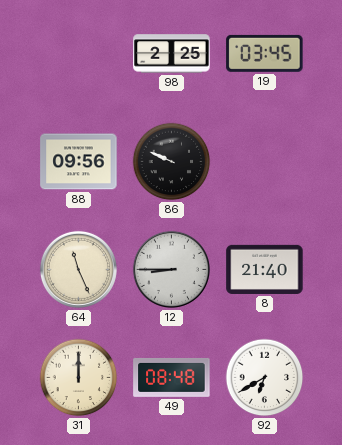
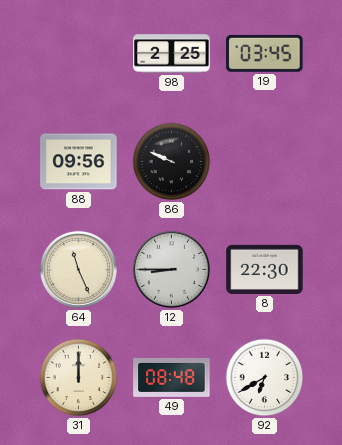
8: 21:40 -> 22:30
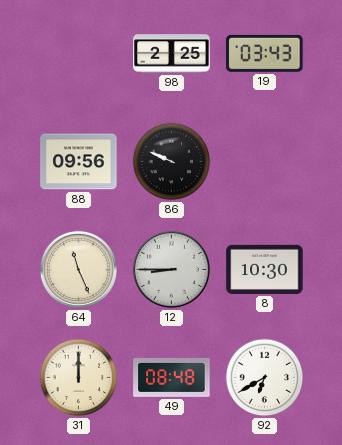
19: 03:45 -> 03:43
8: 22:30 -> 10:30
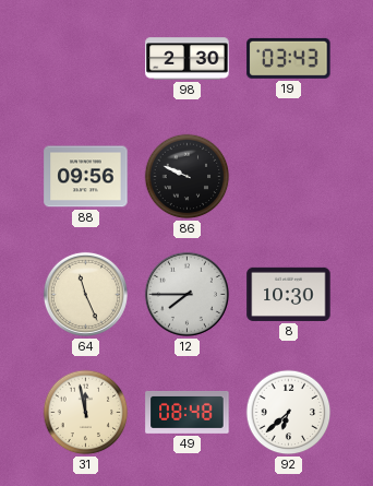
98: 2:25 -> 2:30
12: 8:45 -> 7:45
31: 12:00 -> 11:58
92: 6:40 -> 6:38
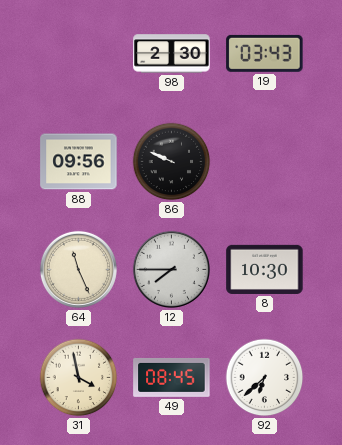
31: 11:58 -> 3:58
49: 08:48 -> 08:45
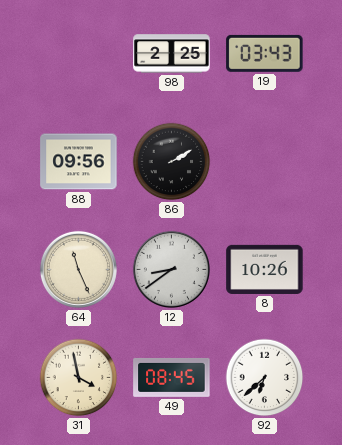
98: 2:30 -> 2:25
86: 9:49 -> 2:10
12: 7:45 -> 8:39
8: 10:30 -> 10:26
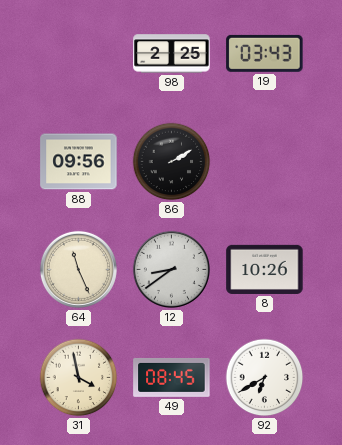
92: 6:38 -> 6:40
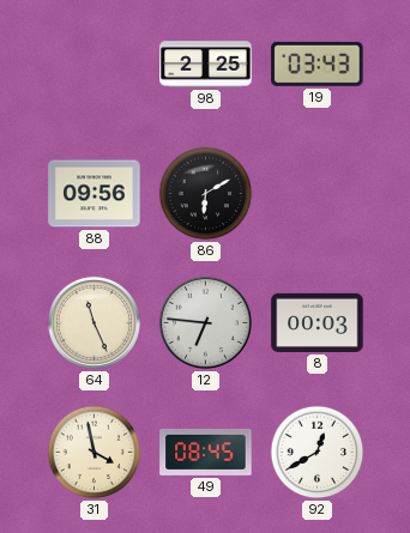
86: 2:10 -> 6:10
12: 8:39 -> 6:46
8: 10:26 -> 00:03
92: 6:40 -> 12:40
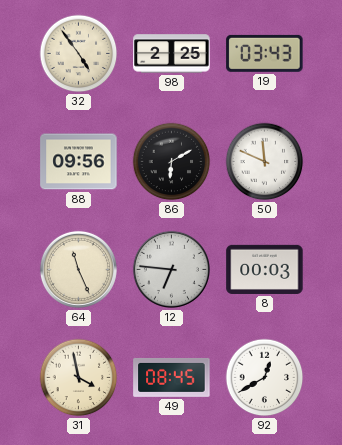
32: none -> 4:54
50: none -> 11:49
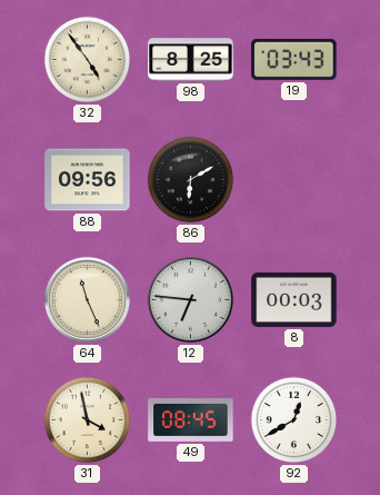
98: 2:25 -> 8:25
50: 11:49 -> none
